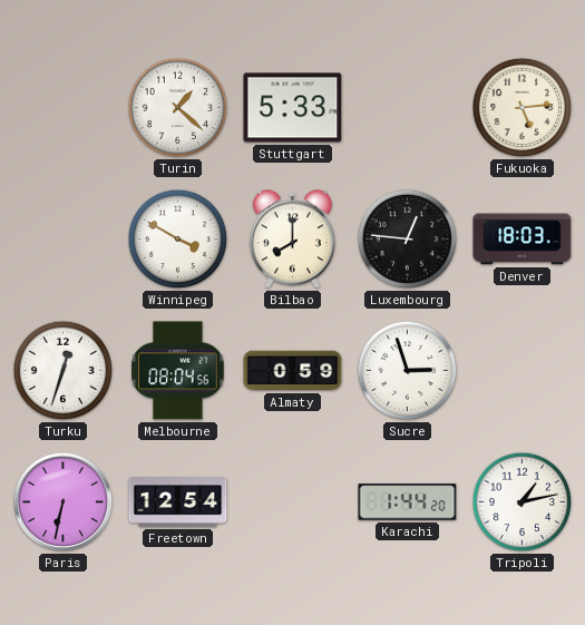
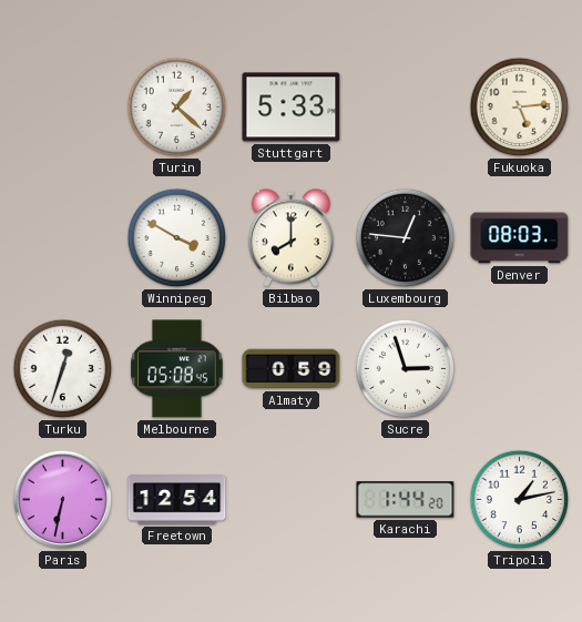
Denver: 18:03 -> 08:03
Melbourne: 08:04 -> 05:08
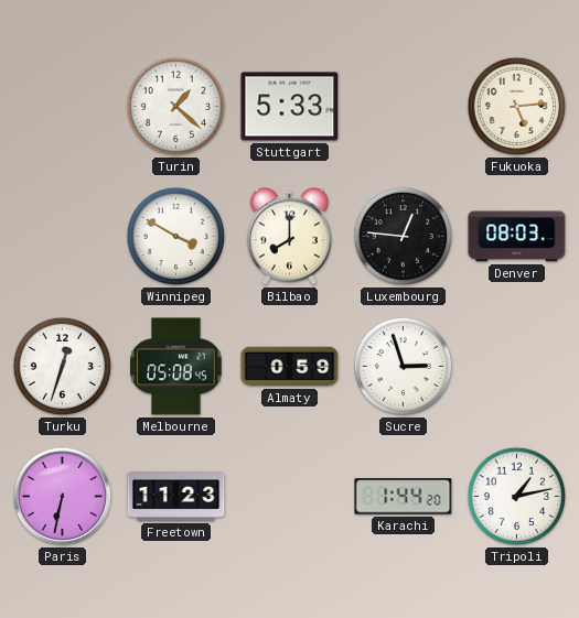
Freetown: 12:54 -> 11:23
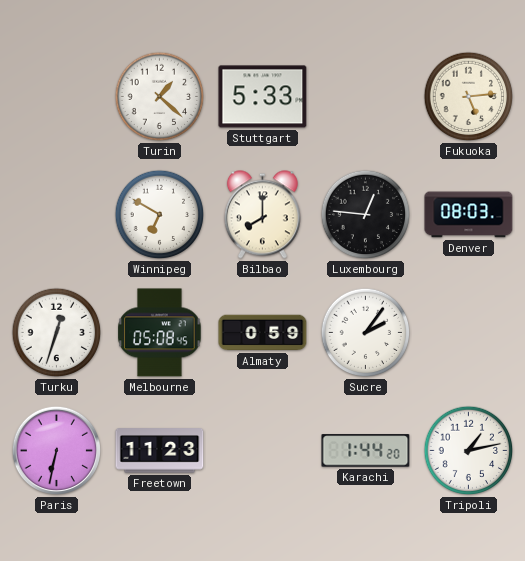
Winnipeg: 3:50 -> 6:50
Sucre: 2:57 -> 2:06
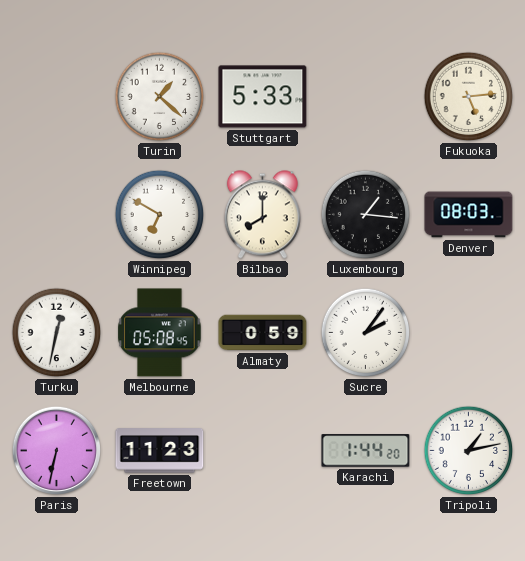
Luxembourg: 12:46 -> 1:16
Turku: 12:33 -> 12:32
